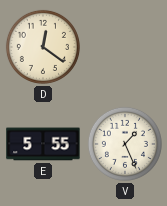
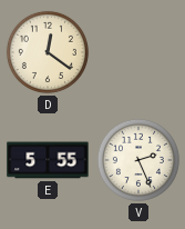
V: 1:26 -> 2:26
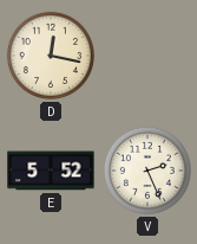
D: 12:21 -> 12:17
E: 5:55 -> 5:52
